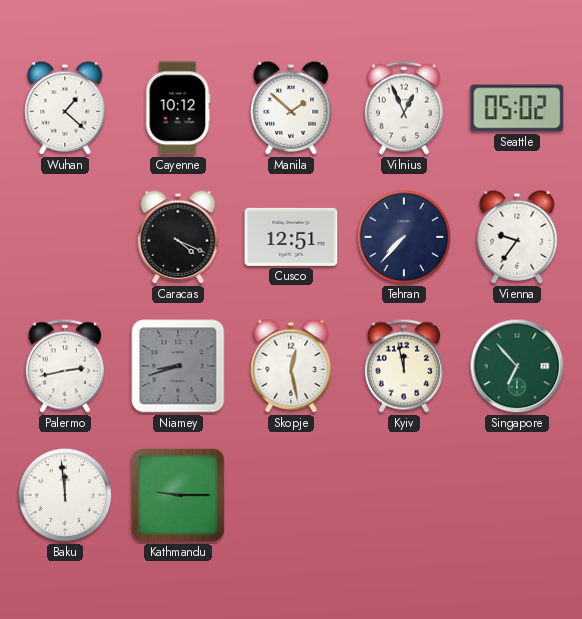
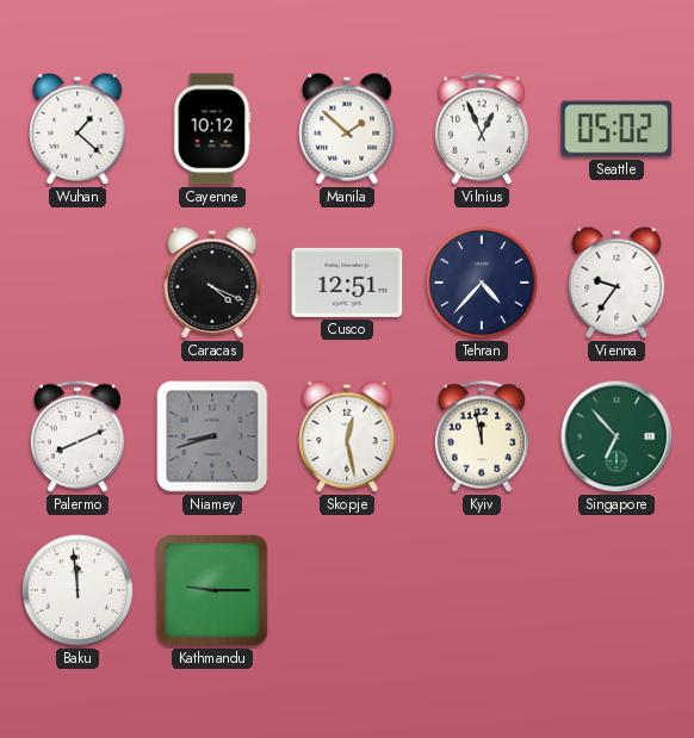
Tehran: 7:37 -> 4:37
Palermo: 2:43 -> 8:11
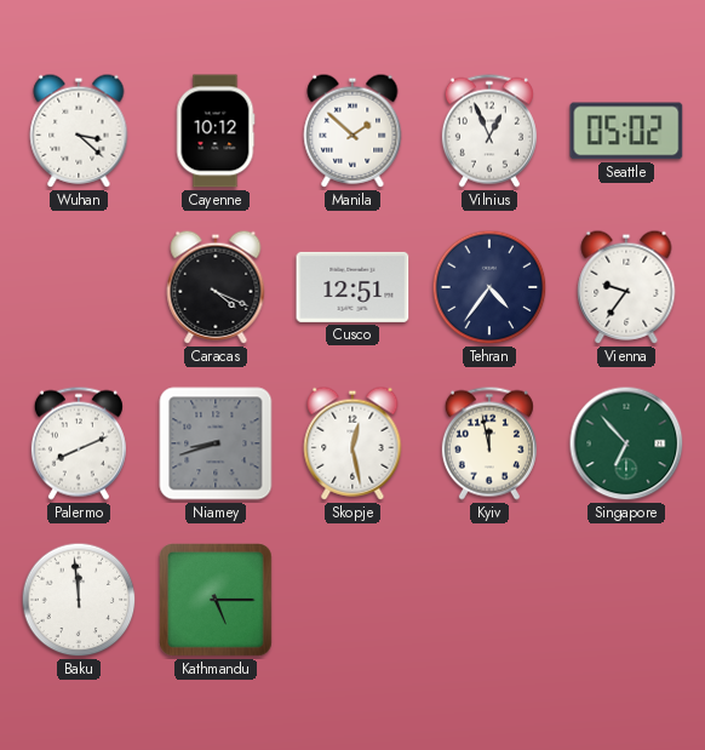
Wuhan: 1:22 -> 3:22
Tehran: 4:37 -> 4:36
Kathmandu: 9:15 -> 5:15
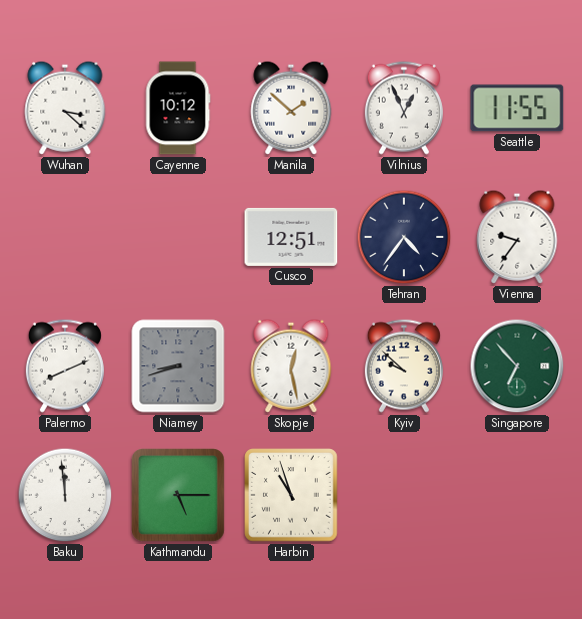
Seattle: 05:02 -> 11:55
Caracas: 4:19 -> none
Kyiv: 11:58 -> 9:52
Harbin: none -> 10:57
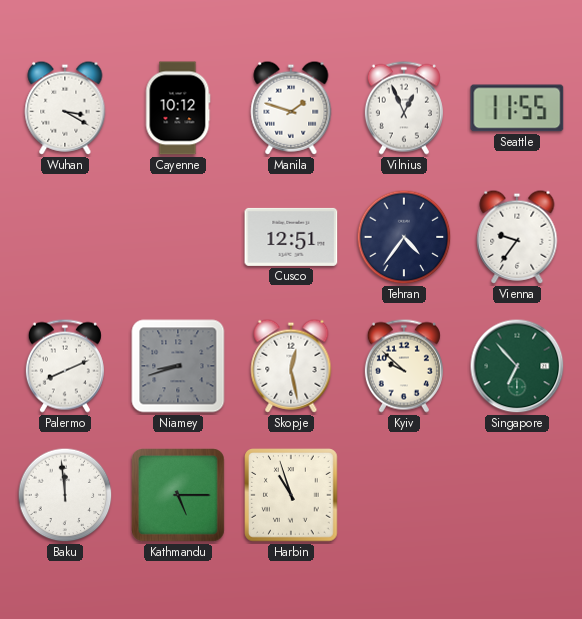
Wuhan: 3:22 -> 3:20
Manila: 1:52 -> 1:48
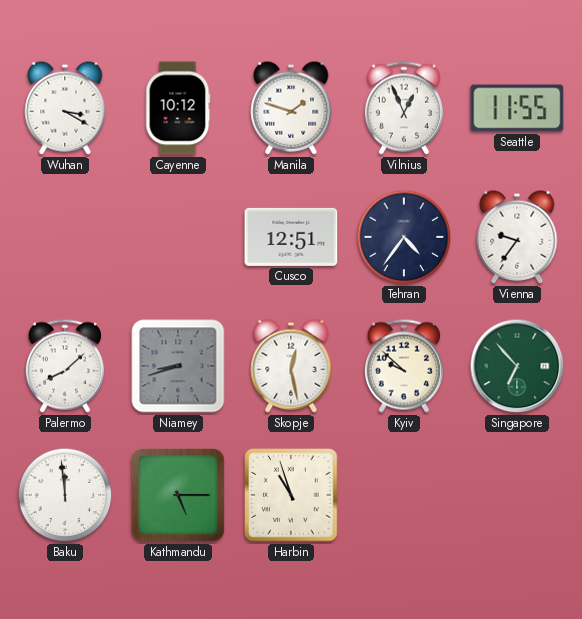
Palermo: 8:11 -> 8:08
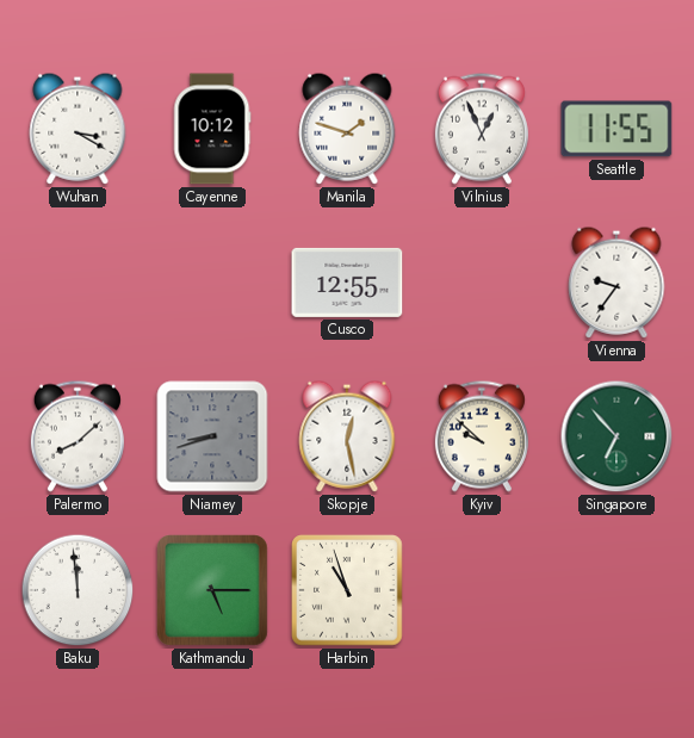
Cusco: 12:51 -> 12:55
Tehran: 4:36 -> none
